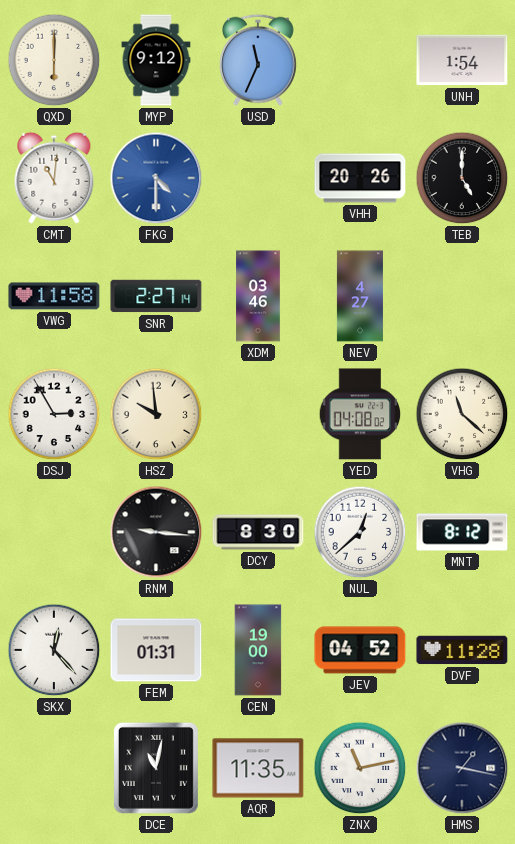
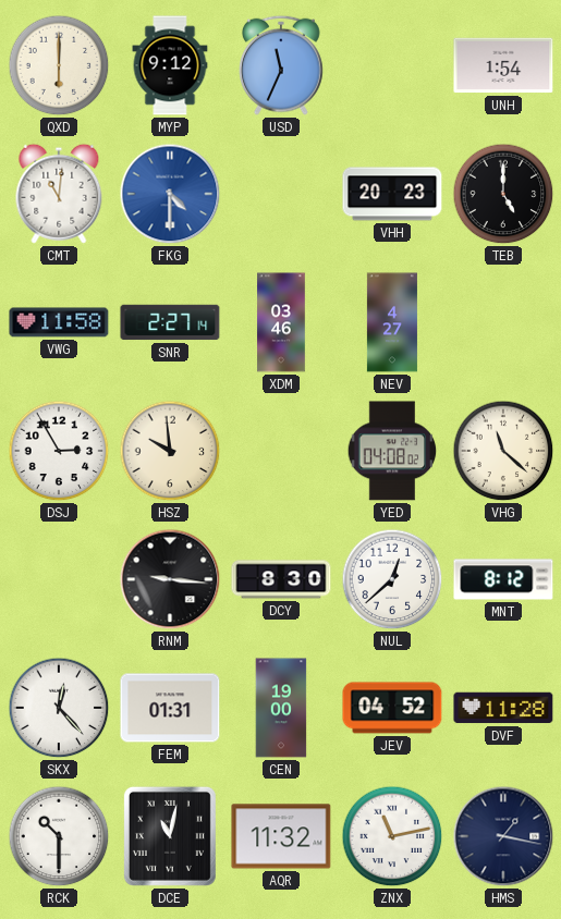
VHH: 20:26 -> 20:23
RCK: none -> 10:30
AQR: 11:35 -> 11:32
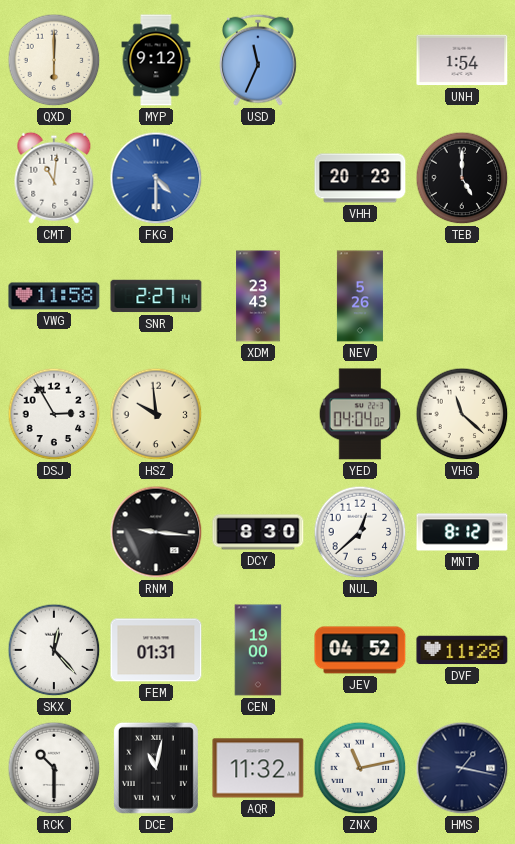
XDM: 03:46 -> 23:43
NEV: 4:27 -> 5:26
YED: 04:08 -> 04:04
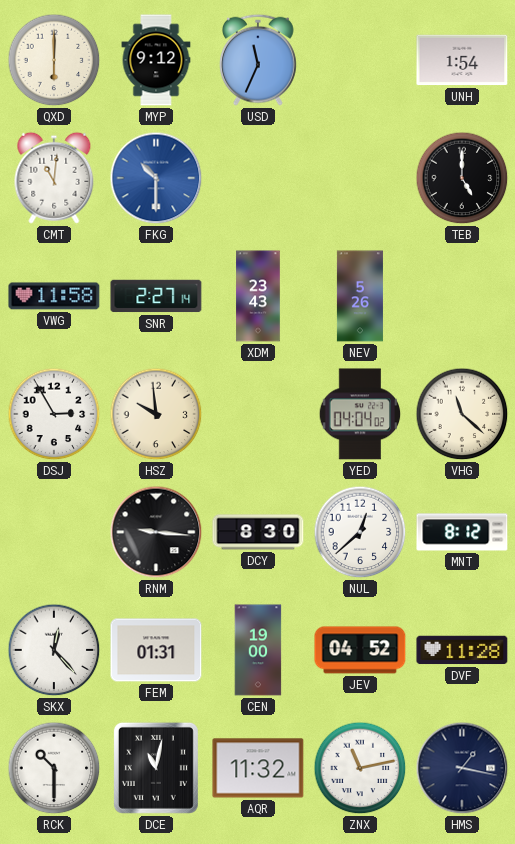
FKG: 4:30 -> 10:30
VHH: 20:23 -> none
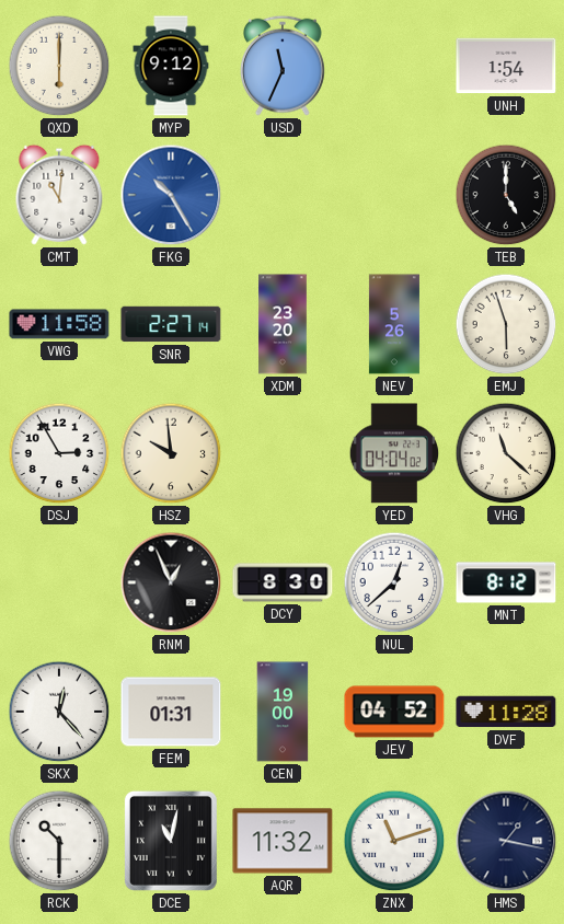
FKG: 10:30 -> 10:25
XDM: 23:43 -> 23:20
EMJ: none -> 5:57
RNM: 9:16 -> 12:56
ZNX: 11:13 -> 11:12
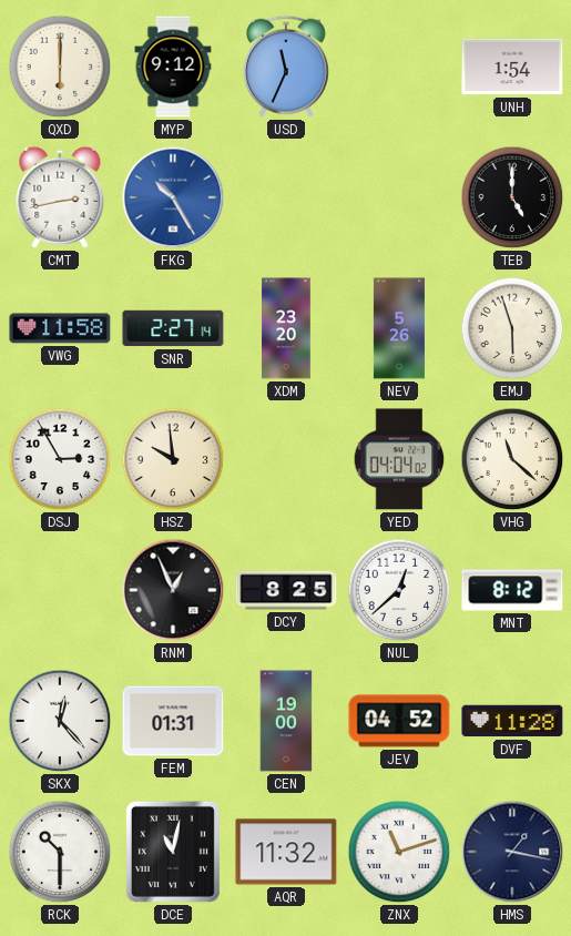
CMT: 11:01 -> 2:43
DCY: 8:30 -> 8:25
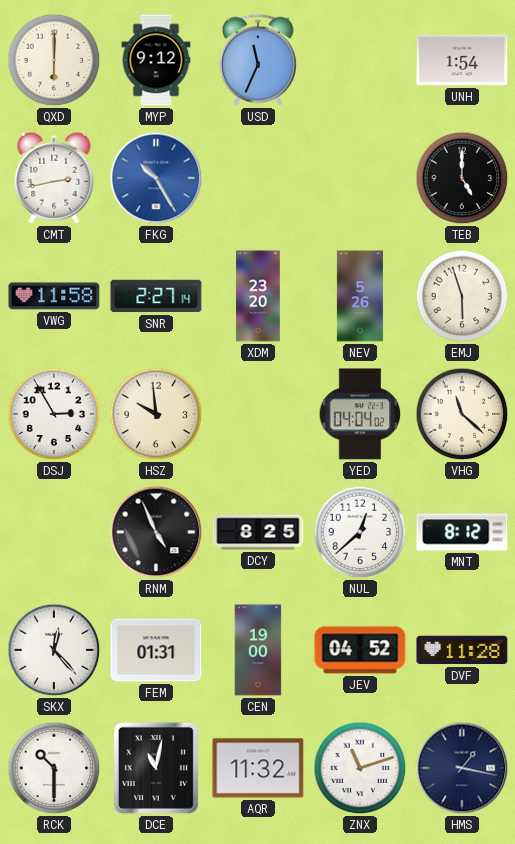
RNM: 12:56 -> 4:56
